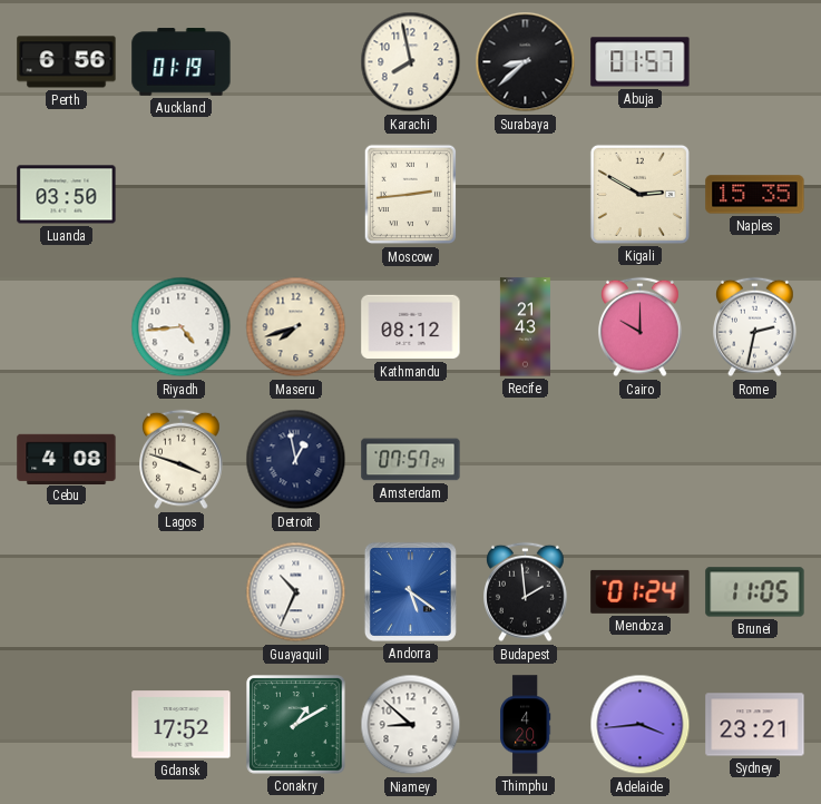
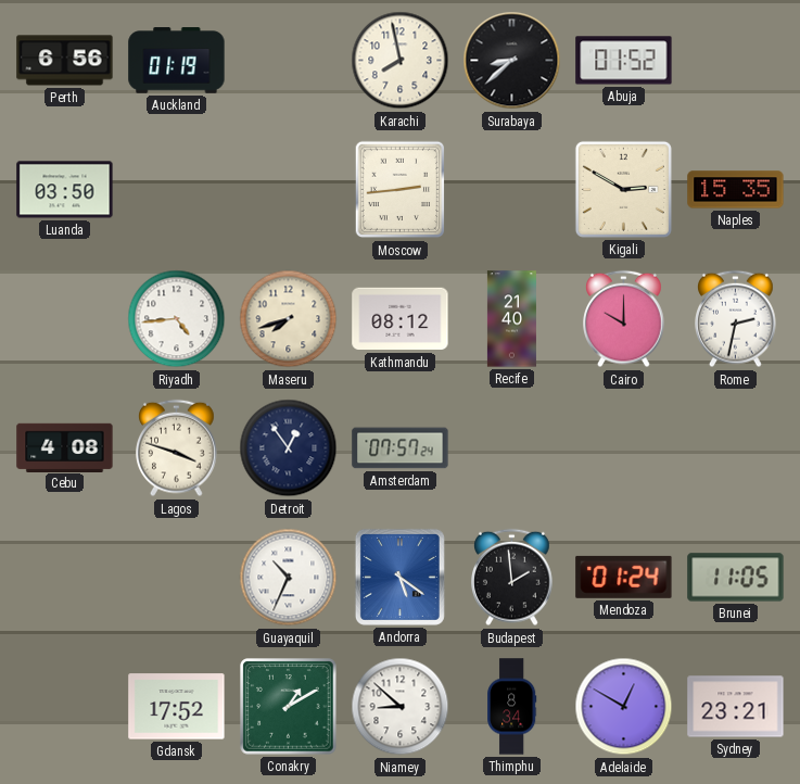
Abuja: 01:57 -> 01:52
Recife: 21:43 -> 21:40
Detroit: 12:58 -> 12:54
Thimphu: 4:20 -> 8:34
Adelaide: 3:44 -> 12:50
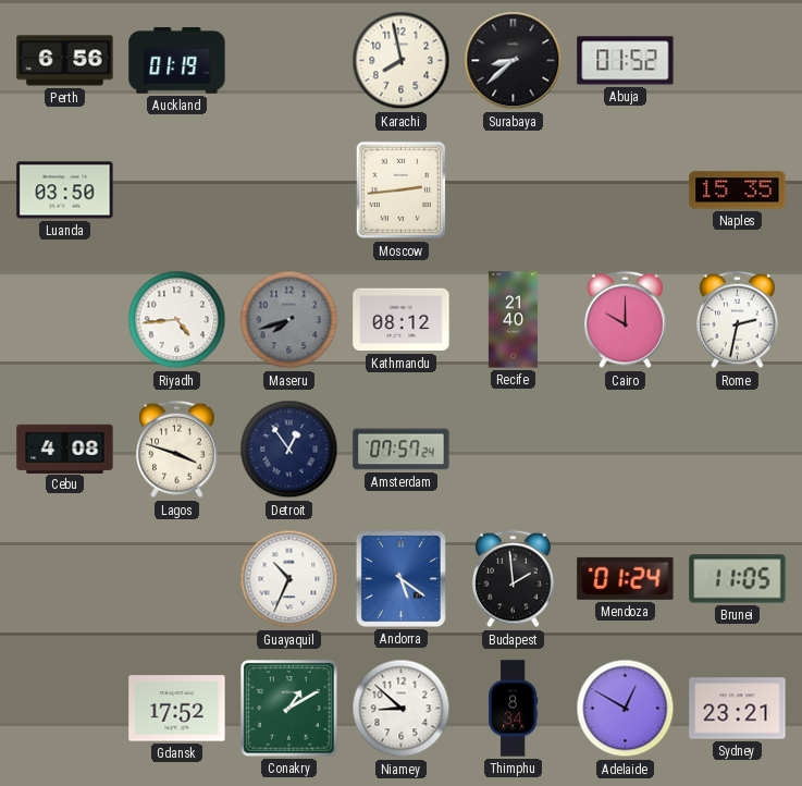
Kigali: 2:50 -> none
Maseru dial: cream -> grey
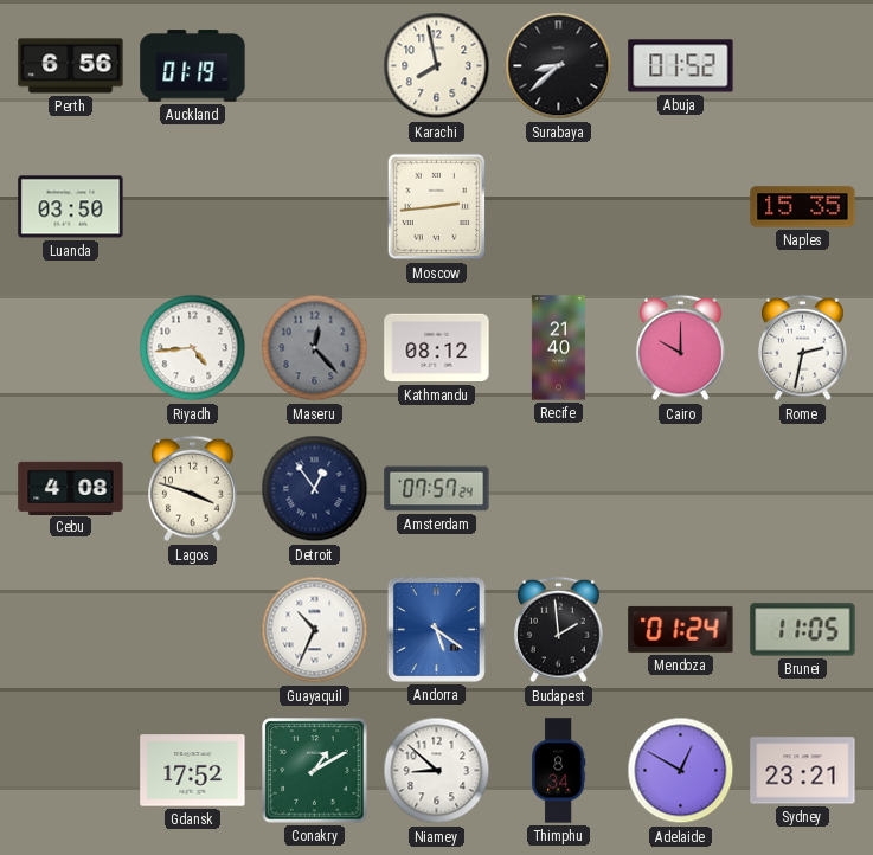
Maseru: 7:42 -> 12:23
